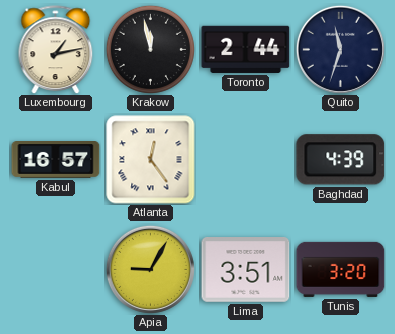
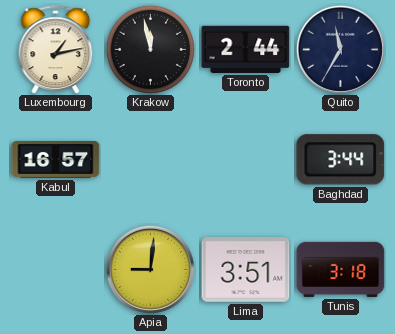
Quito: 11:33 -> 11:35
Atlanta: 12:24 -> none
Baghdad: 4:39 -> 3:44
Apia: 9:05 -> 9:01
Tunis: 3:20 -> 3:18
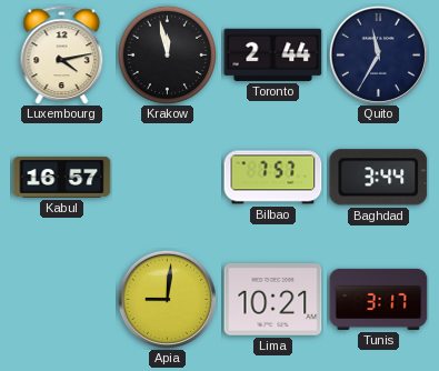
Luxembourg: 1:13 -> 4:13
Bilbao: none -> 7:57
Lima: 3:51 -> 10:21
Tunis: 3:18 -> 3:17
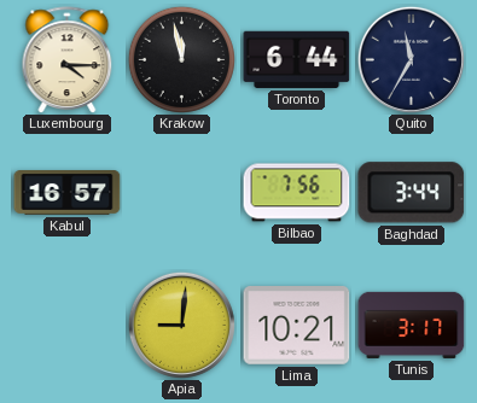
Luxembourg: 4:13 -> 4:15
Toronto: 2:44 -> 6:44
Bilbao: 7:57 -> 7:56
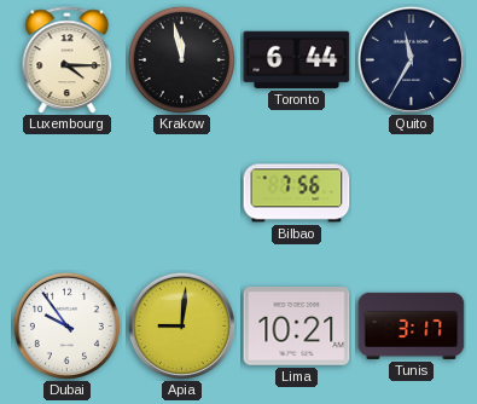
Kabul: 16:57 -> none
Baghdad: 3:44 -> none
Dubai: none -> 9:54
